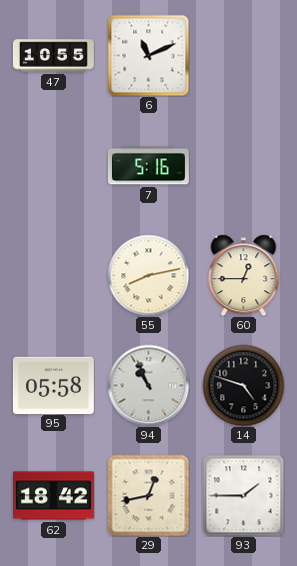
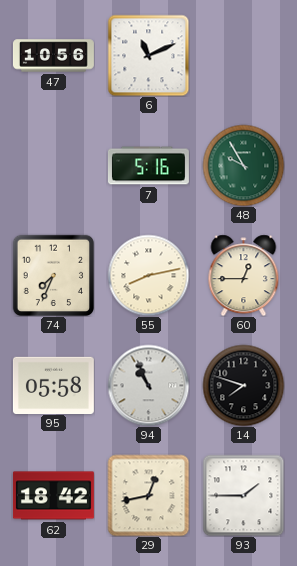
47: 10:55 -> 10:56
48: none -> 9:55
74: none -> 7:34
14: 4:48 -> 7:48
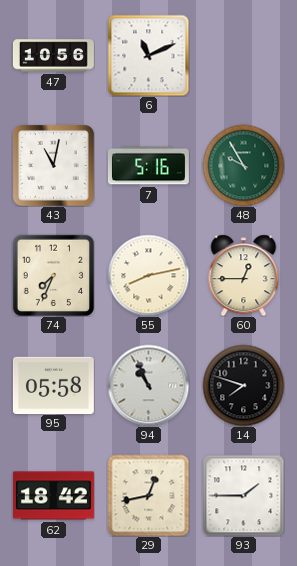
43: none -> 11:02
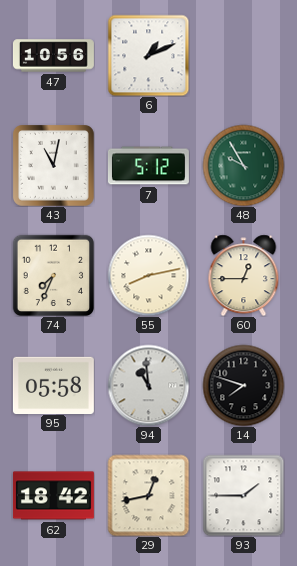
6: 11:11 -> 1:11
7: 5:16 -> 5:12
94: 10:56 -> 10:59
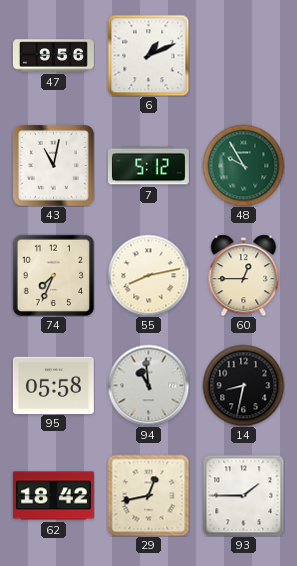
47: 10:56 -> 9:56
14: 7:48 -> 8:32
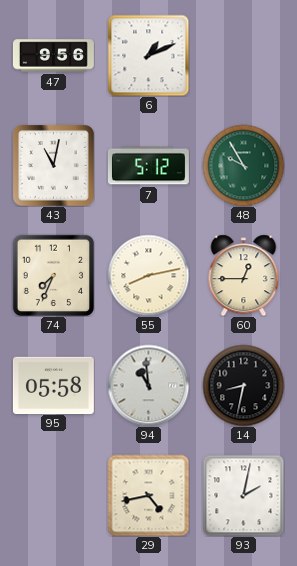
62: 18:42 -> none
29: 12:43 -> 4:43
93: 1:45 -> 2:02
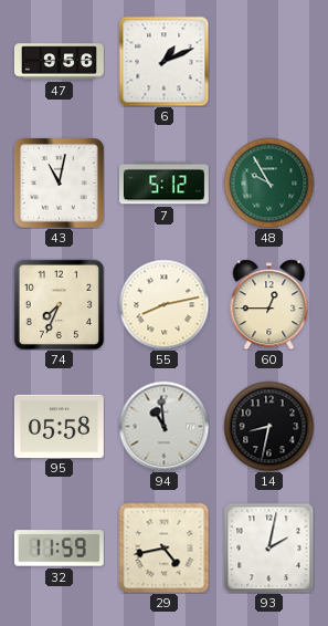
32: none -> 11:59
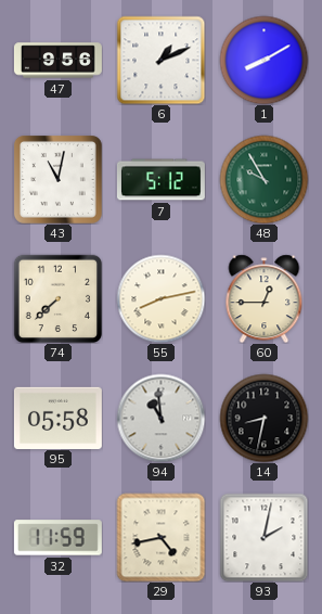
1: none -> 8:10
74: 7:34 -> 7:38
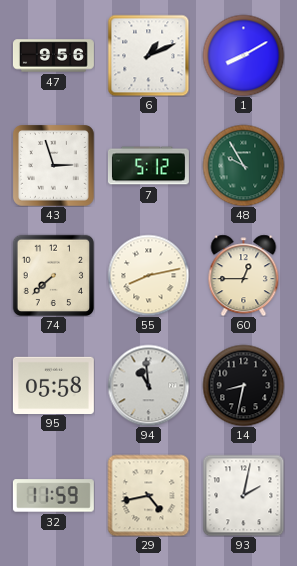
43: 11:02 -> 2:57
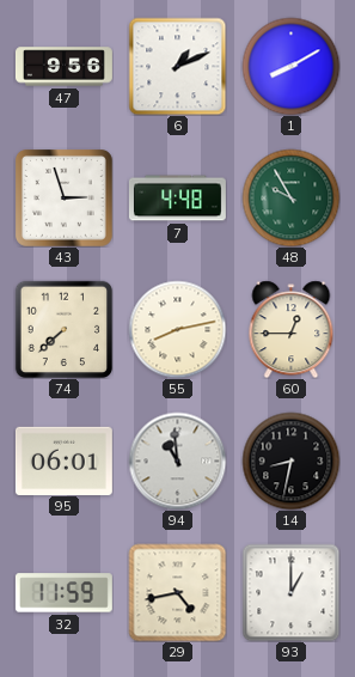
7: 5:12 -> 4:48
95: 05:58 -> 06:01
93: 2:02 -> 1:00
